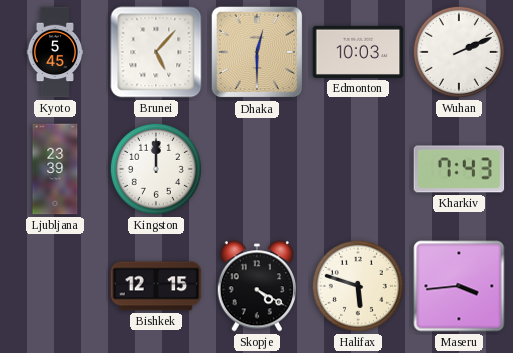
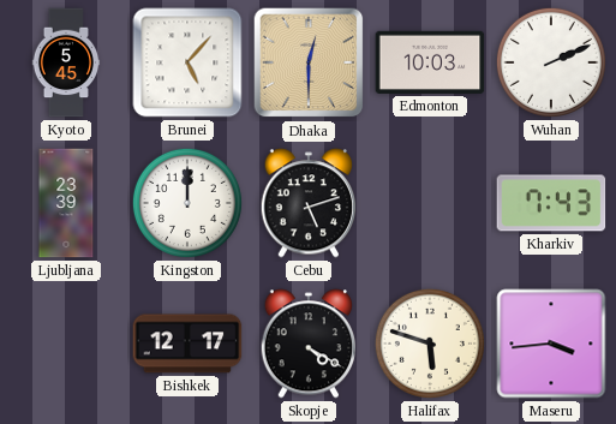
Cebu: none -> 5:12
Bishkek: 12:15 -> 12:17
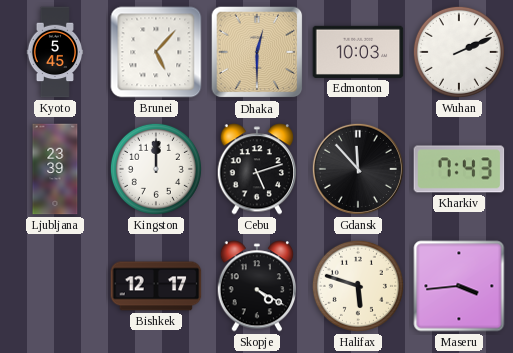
Gdansk: none -> 11:53
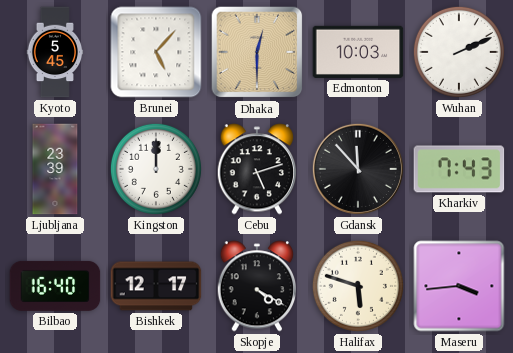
Bilbao: none -> 16:40
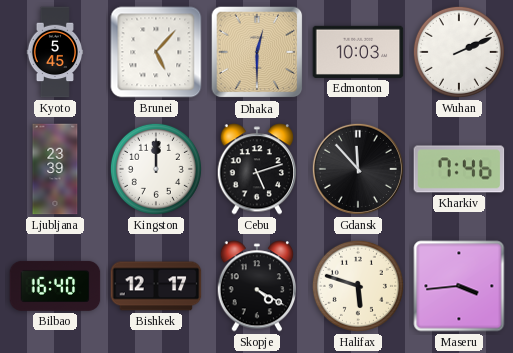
Kharkiv: 7:43 -> 7:46
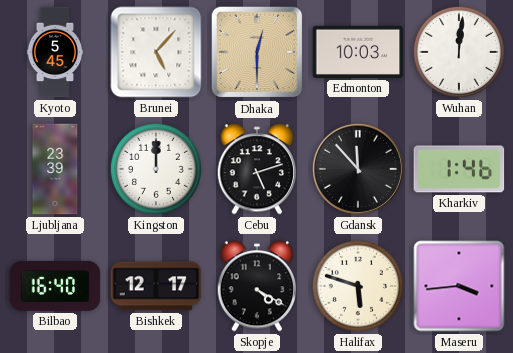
Wuhan: 2:11 -> 12:01
Kharkiv: 7:46 -> 1:46
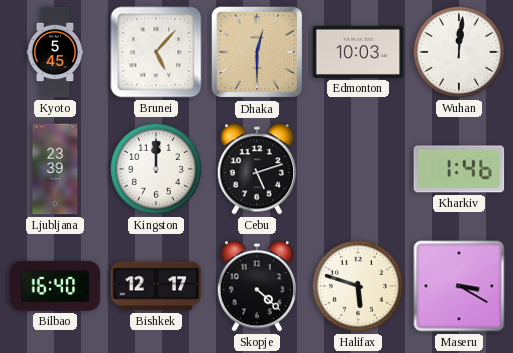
Gdansk: 11:53 -> none
Skopje: 4:20 -> 4:22
Maseru: 3:44 -> 3:20
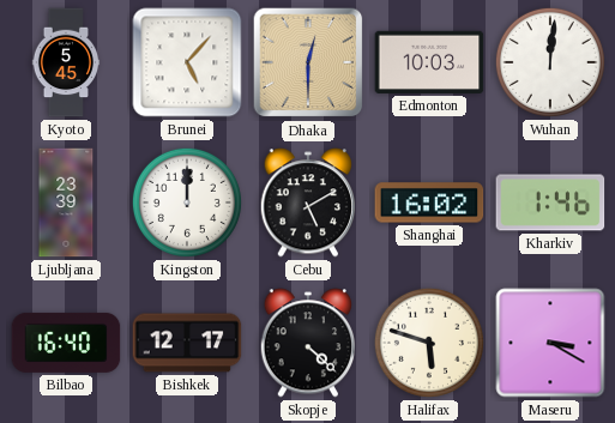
Cebu: 5:12 -> 5:10
Shanghai: none -> 16:02
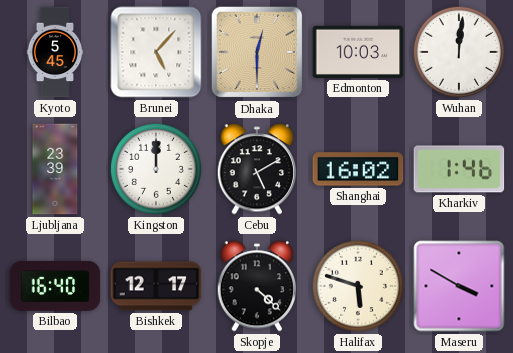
Maseru: 3:20 -> 3:50
